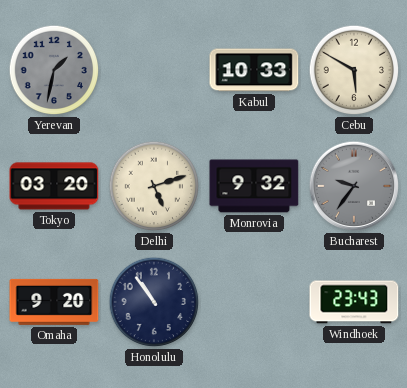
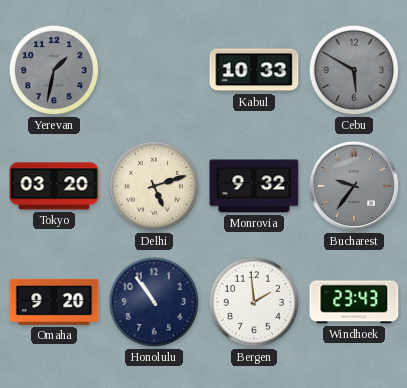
Cebu dial: cream -> grey
Bergen: none -> 1:59
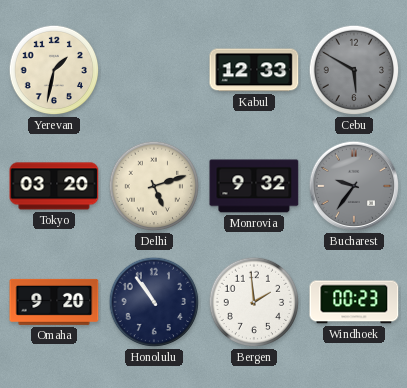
Yerevan dial: grey -> cream
Kabul: 10:33 -> 12:33
Windhoek: 23:43 -> 00:23
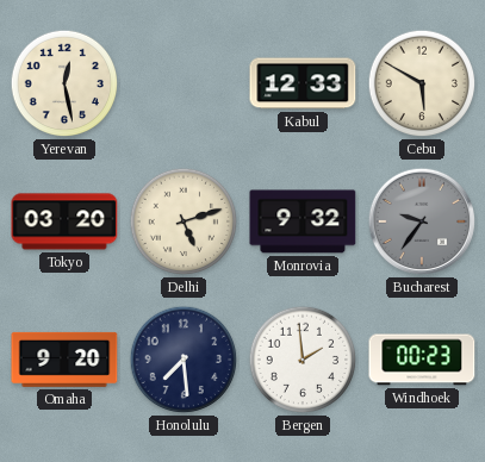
Yerevan: 1:32 -> 12:28
Cebu dial: grey -> cream
Honolulu: 10:54 -> 7:29
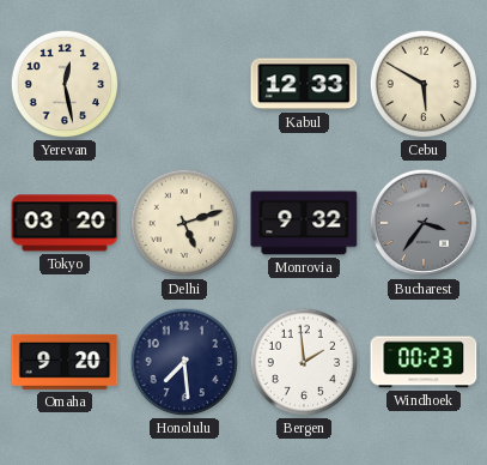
Bucharest: 9:36 -> 3:36
